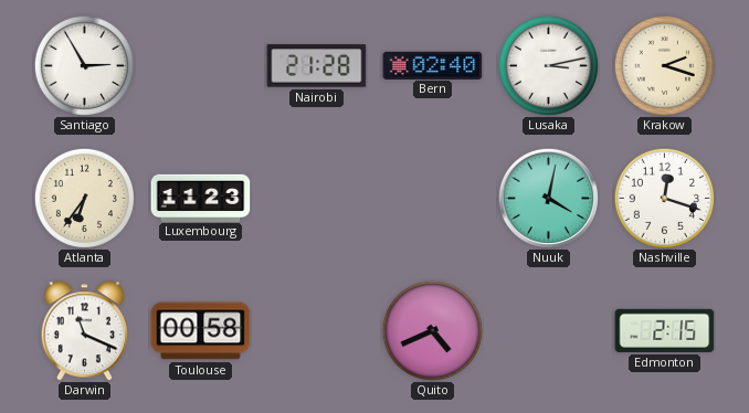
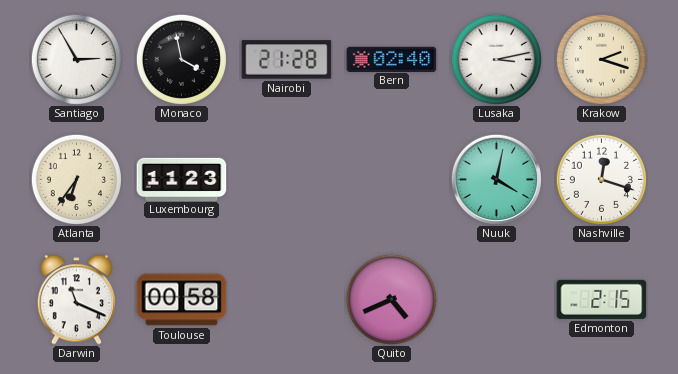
Monaco: none -> 3:58
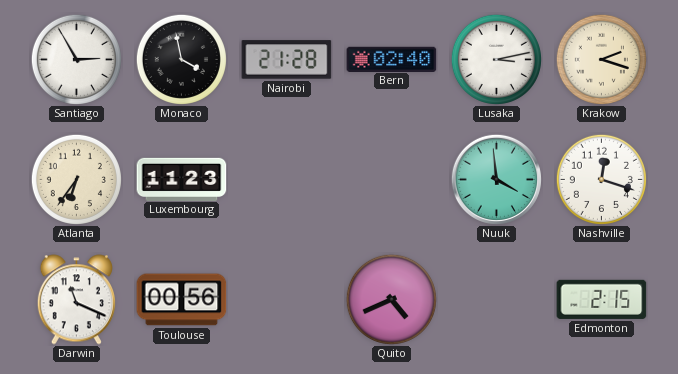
Nuuk: 4:02 -> 3:59
Toulouse: 00:58 -> 00:56
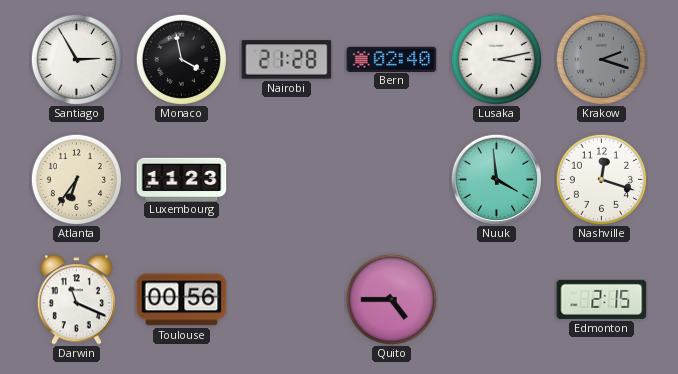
Krakow dial: cream -> grey
Quito: 4:41 -> 4:45
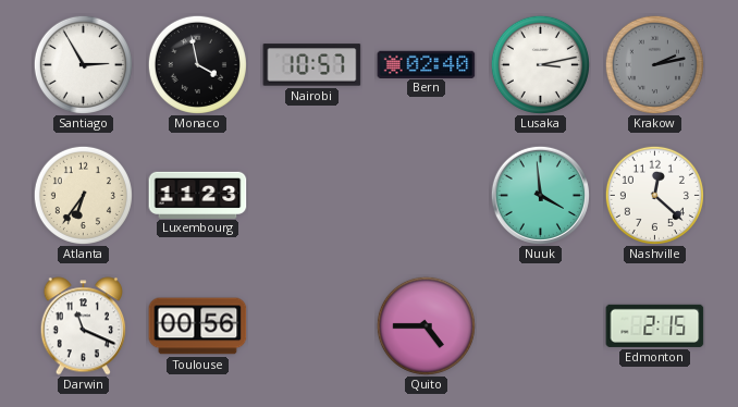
Nairobi: 21:28 -> 10:57
Krakow: 2:18 -> 2:13
Nashville: 12:18 -> 12:22
